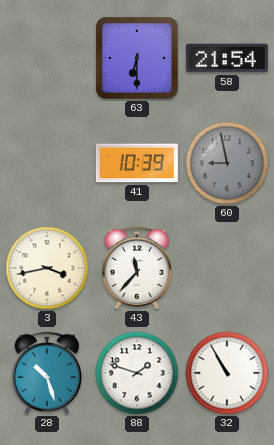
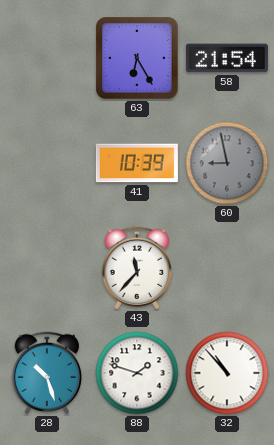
63: 6:30 -> 6:25
3: 3:43 -> none
32: 10:55 -> 10:53
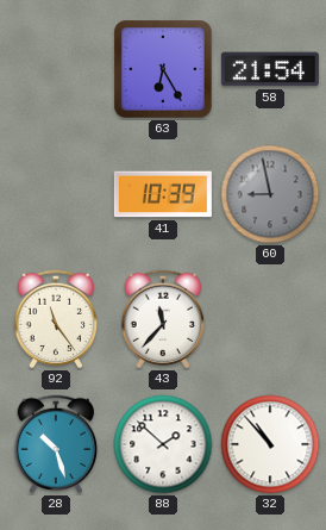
92: none -> 11:24
88: 1:48 -> 1:52
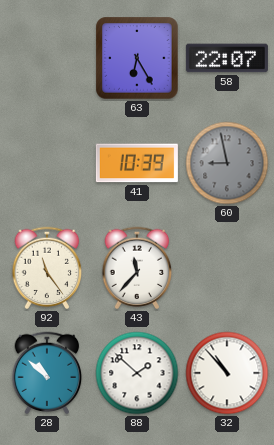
58: 21:54 -> 22:07
28: 10:27 -> 10:52
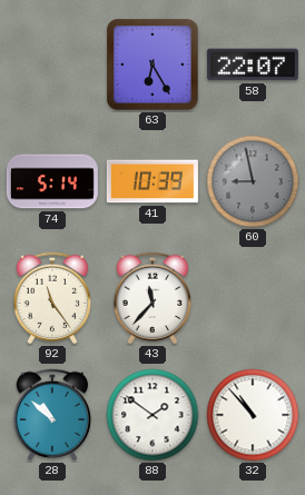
74: none -> 5:14
88: 1:52 -> 1:51
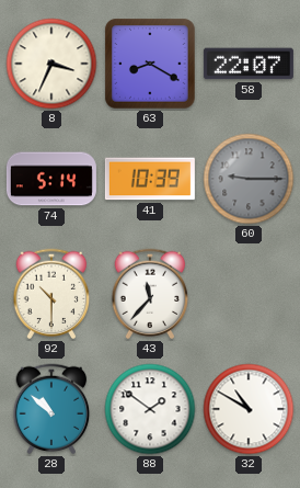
8: none -> 3:34
63: 6:25 -> 8:20
60: 8:58 -> 9:15
92: 11:24 -> 10:30
32: 10:53 -> 10:50
